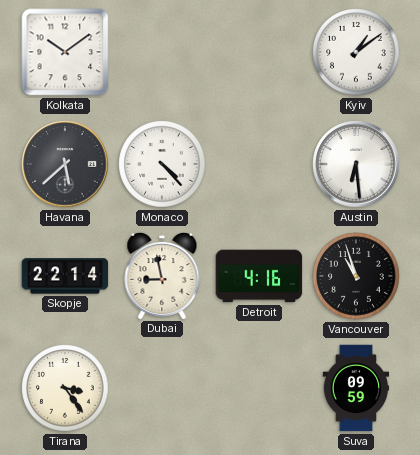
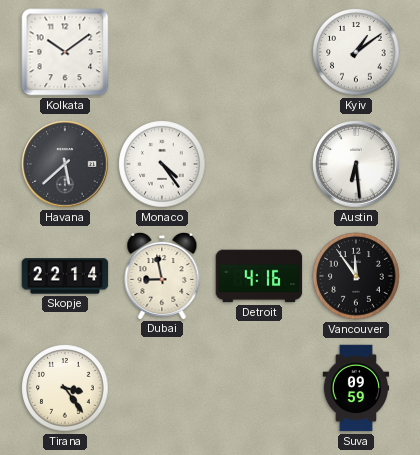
Monaco: 4:23 -> 4:24
Vancouver: 10:57 -> 11:54
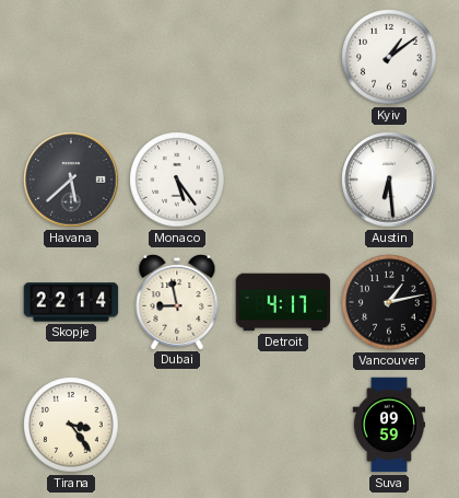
Kolkata: 10:09 -> none
Monaco: 4:24 -> 5:24
Detroit: 4:16 -> 4:17
Vancouver: 11:54 -> 1:13
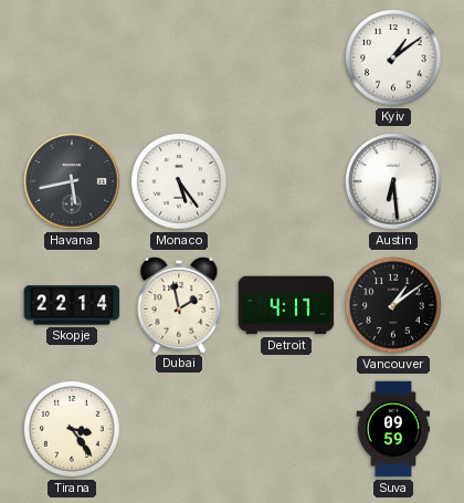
Havana: 5:38 -> 5:43
Dubai: 8:58 -> 1:58
Vancouver: 1:13 -> 1:09
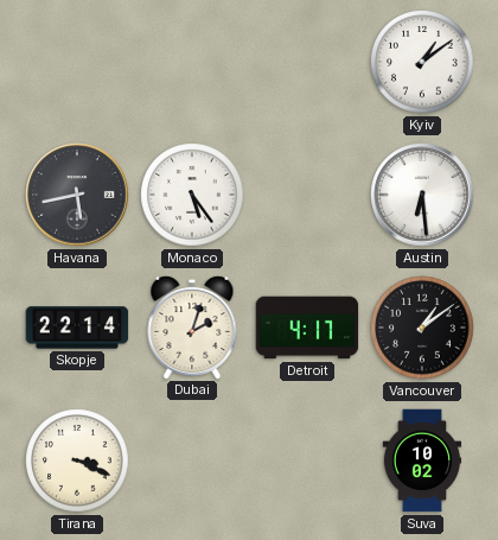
Dubai: 1:58 -> 2:03
Tirana: 3:24 -> 3:19
Suva: 09:59 -> 10:02
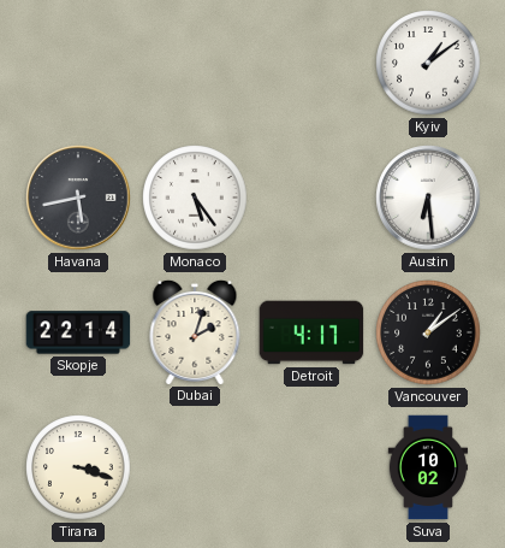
Tirana: 3:19 -> 3:18
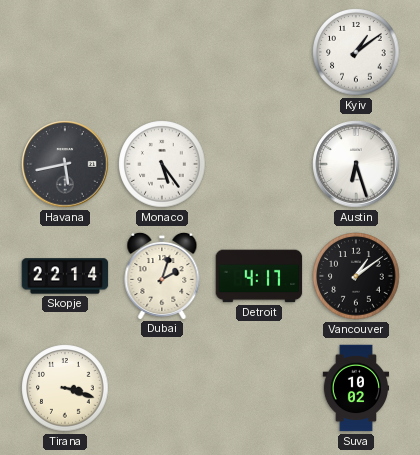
Austin: 6:29 -> 6:27
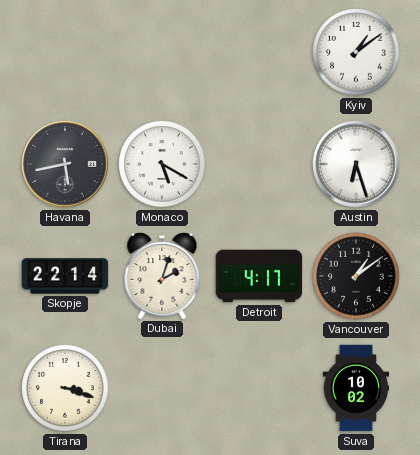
Monaco: 5:24 -> 5:20
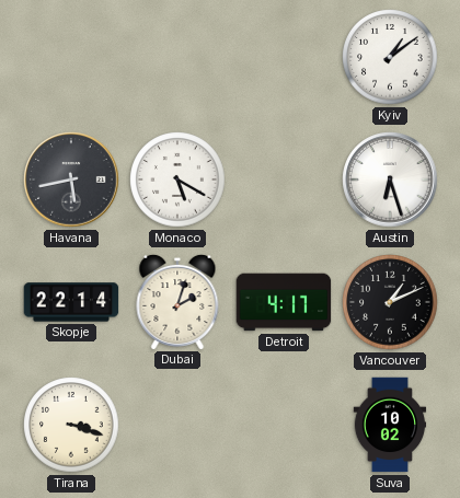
Vancouver: 1:09 -> 1:11
